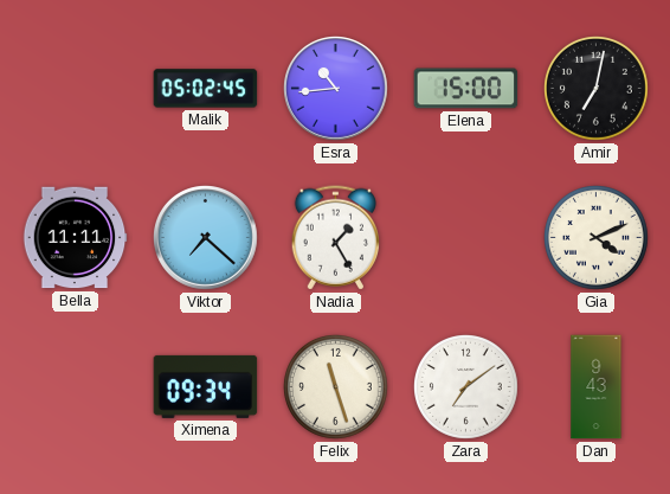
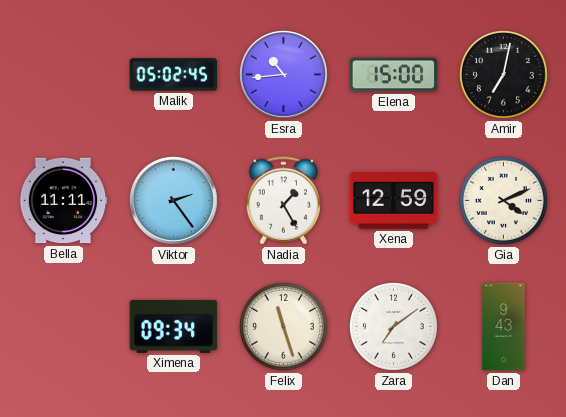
Viktor: 7:22 -> 2:24
Xena: none -> 12:59
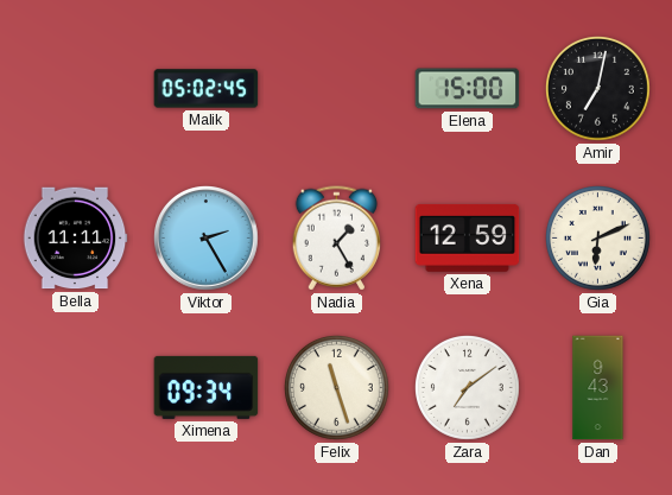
Esra: 10:44 -> none
Viktor: 2:24 -> 2:25
Gia: 4:11 -> 6:11
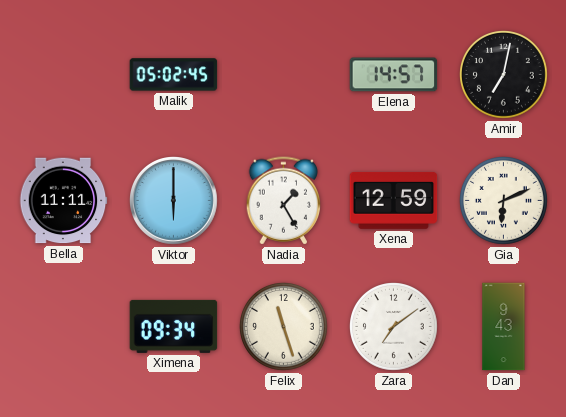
Elena: 15:00 -> 14:57
Viktor: 2:25 -> 6:00
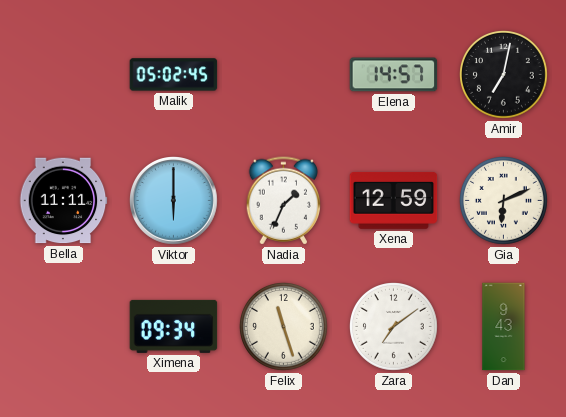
Nadia: 1:25 -> 1:34
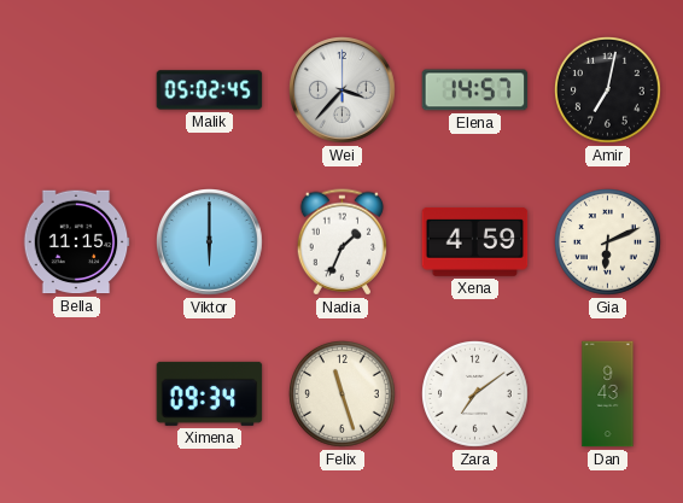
Wei: none -> 3:37
Bella: 11:11 -> 11:15
Xena: 12:59 -> 4:59
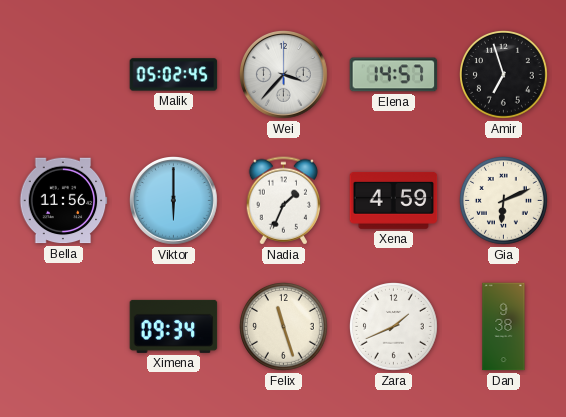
Amir: 7:02 -> 6:57
Bella: 11:15 -> 11:56
Zara: 7:09 -> 1:41
Dan: 9:43 -> 9:38
